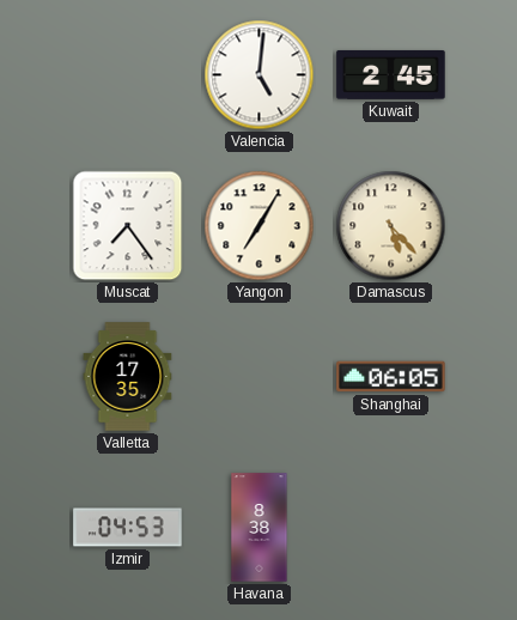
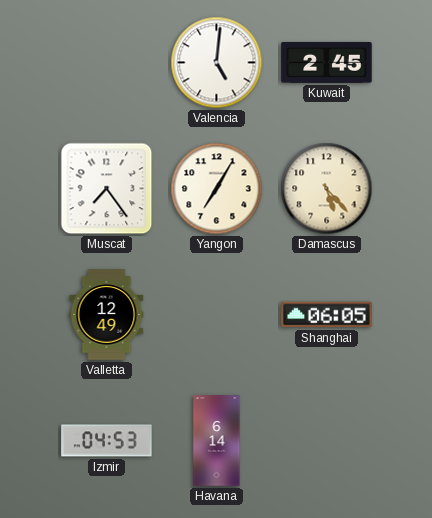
Valletta: 17:35 -> 12:49
Havana: 8:38 -> 6:14
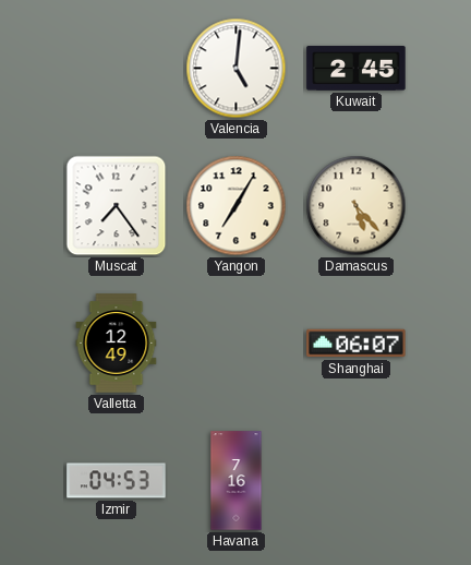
Shanghai: 06:05 -> 06:07
Havana: 6:14 -> 7:16
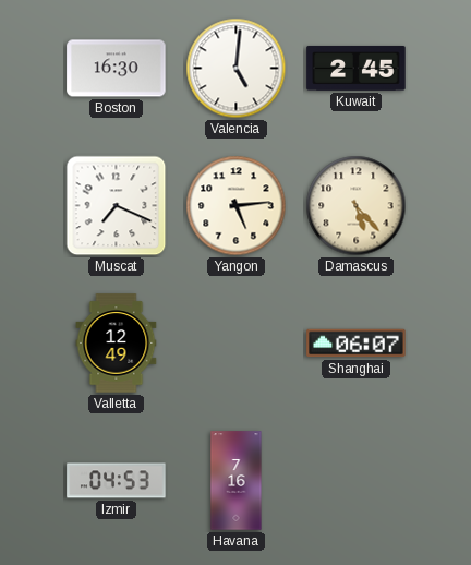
Boston: none -> 16:30
Muscat: 7:24 -> 7:19
Yangon: 7:05 -> 5:14
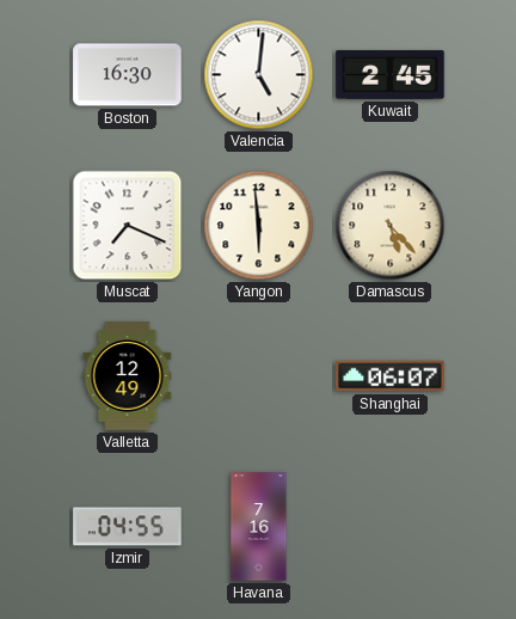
Yangon: 5:14 -> 5:59
Izmir: 04:53 -> 04:55
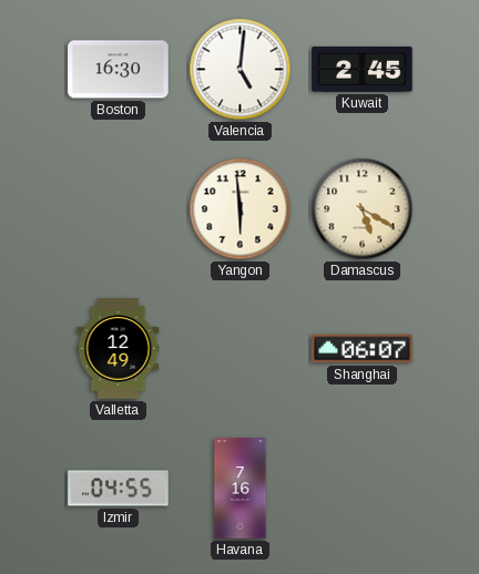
Muscat: 7:19 -> none
Damascus: 5:23 -> 5:20
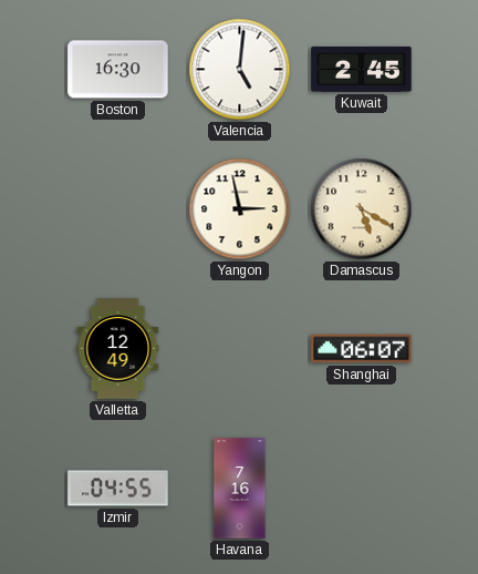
Yangon: 5:59 -> 2:58
